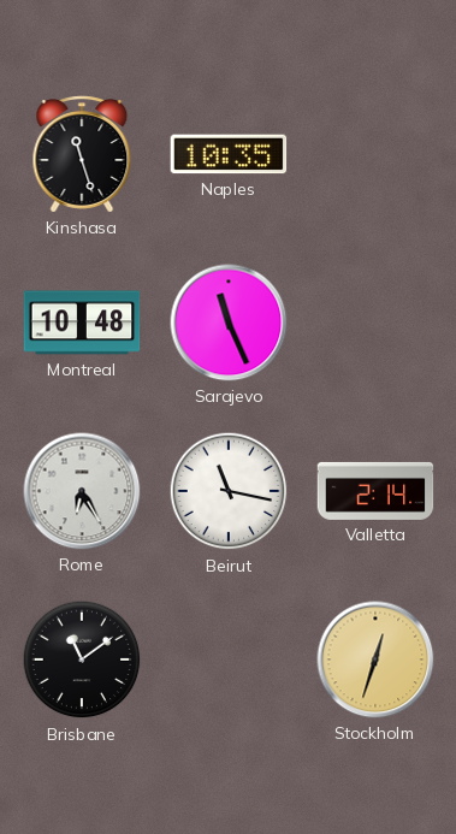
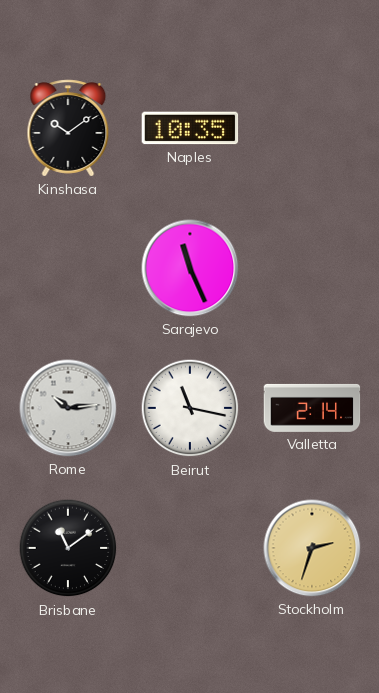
Kinshasa: 11:27 -> 10:09
Montreal: 10:48 -> none
Rome: 6:25 -> 10:14
Stockholm: 12:33 -> 2:33
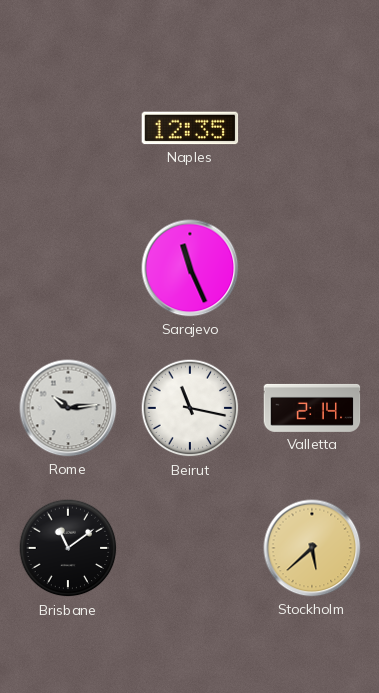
Kinshasa: 10:09 -> none
Naples: 10:35 -> 12:35
Stockholm: 2:33 -> 5:38
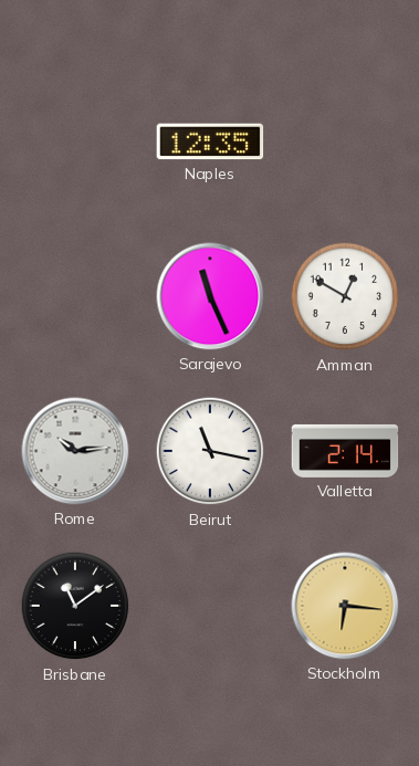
Amman: none -> 12:50
Stockholm: 5:38 -> 6:16
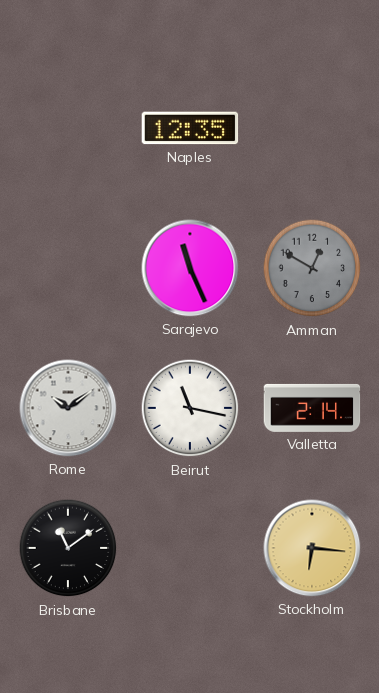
Amman dial: white -> grey
Rome: 10:14 -> 10:09
